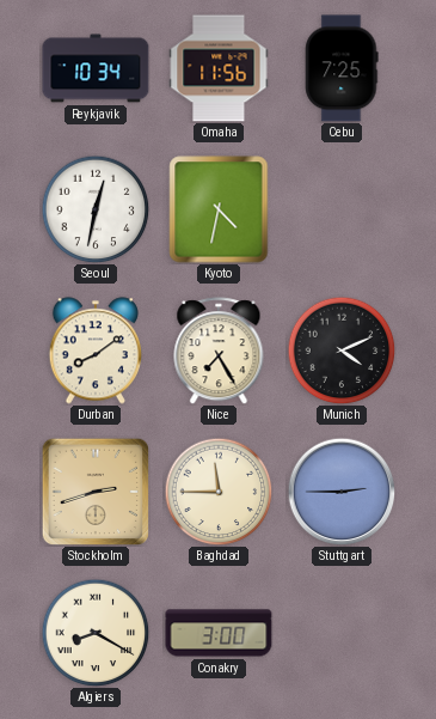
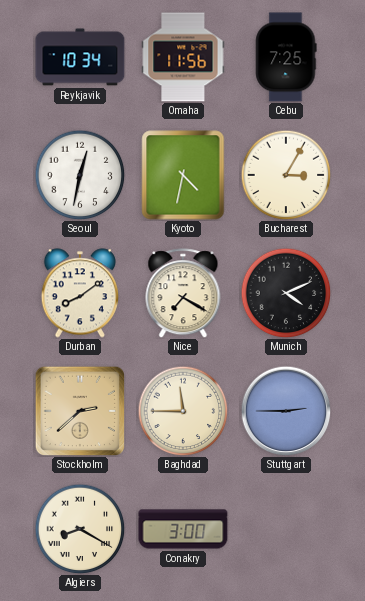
Bucharest: none -> 3:05
Nice: 7:25 -> 7:20
Stockholm: 2:42 -> 2:38
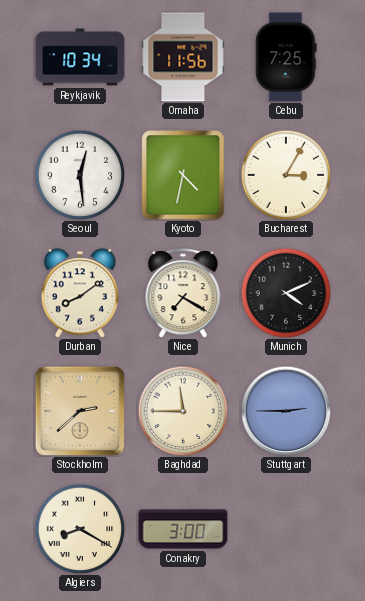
Seoul: 12:32 -> 12:29
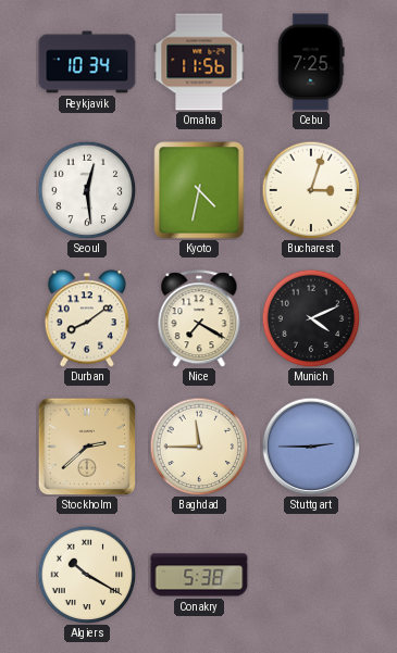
Bucharest: 3:05 -> 3:03
Algiers: 8:20 -> 10:20
Conakry: 3:00 -> 5:38
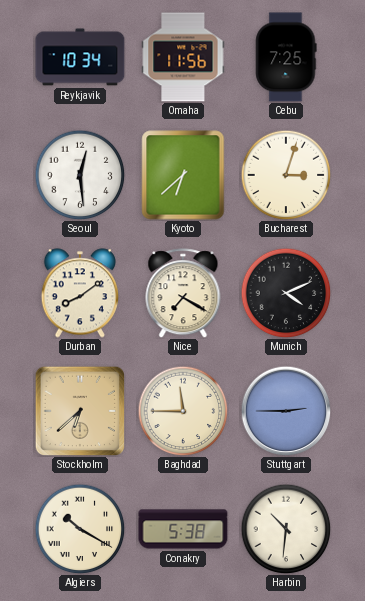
Kyoto: 4:32 -> 6:38
Stockholm: 2:38 -> 6:38
Harbin: none -> 10:31
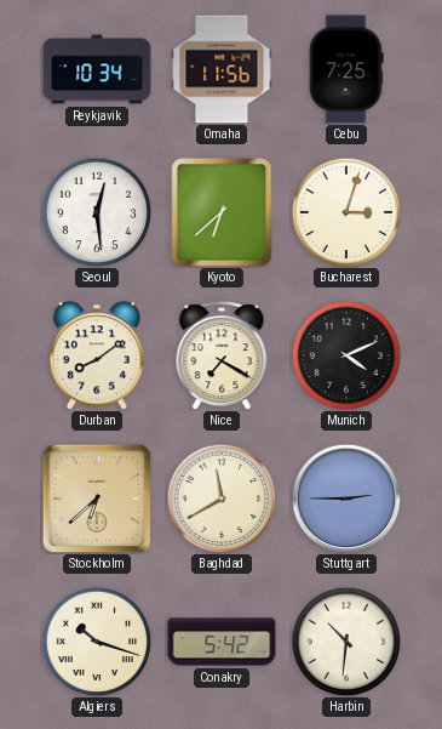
Baghdad: 11:45 -> 11:40
Algiers: 10:20 -> 10:18
Conakry: 5:38 -> 5:42
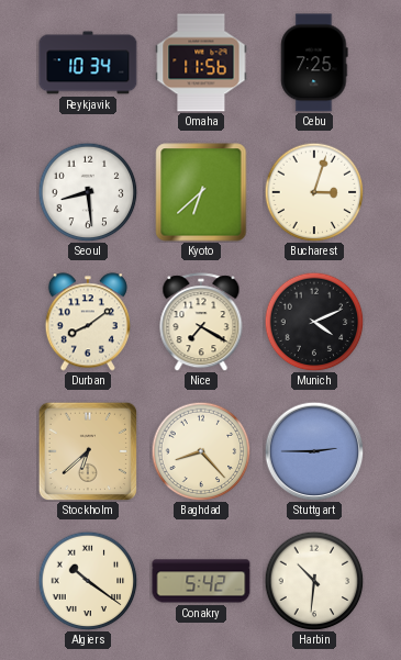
Seoul: 12:29 -> 8:29
Baghdad: 11:40 -> 8:23
Algiers: 10:18 -> 10:21
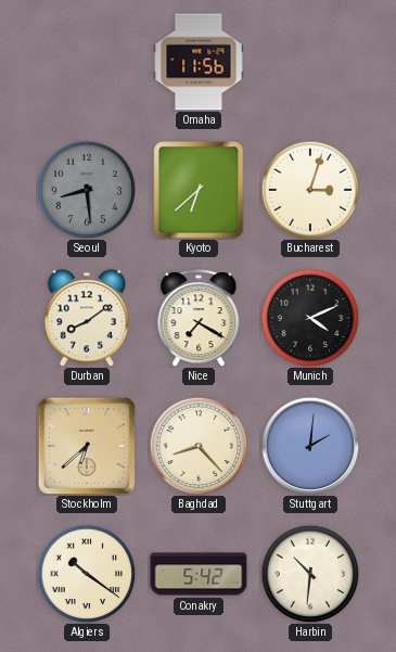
Reykjavik: 10:34 -> none
Cebu: 7:25 -> none
Seoul dial: white -> grey
Stuttgart: 2:45 -> 2:01
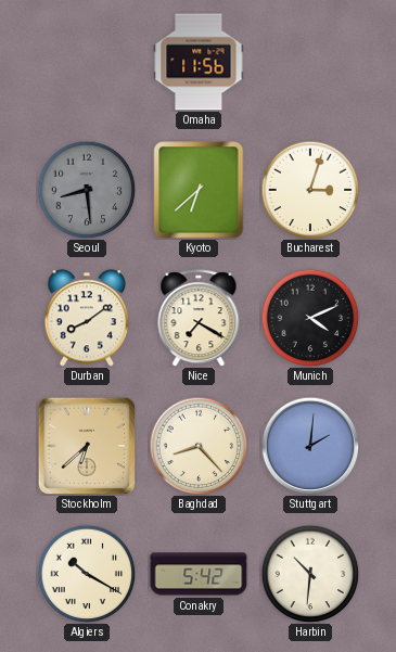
Algiers: 10:21 -> 10:20
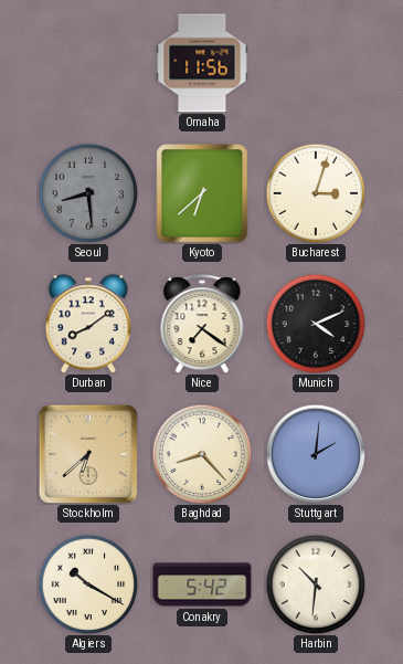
Nice: 7:20 -> 7:21
